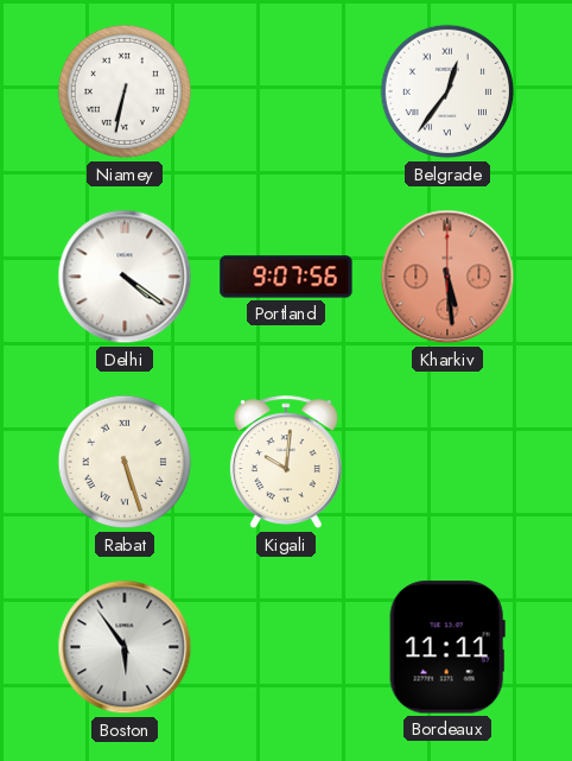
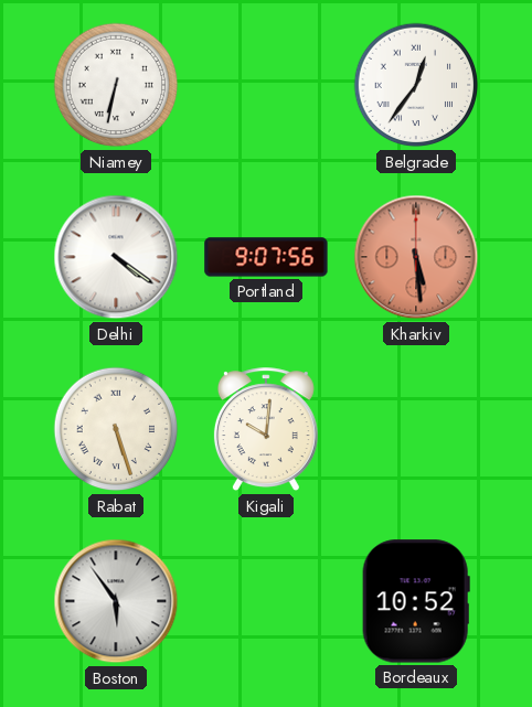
Bordeaux: 11:11 -> 10:52
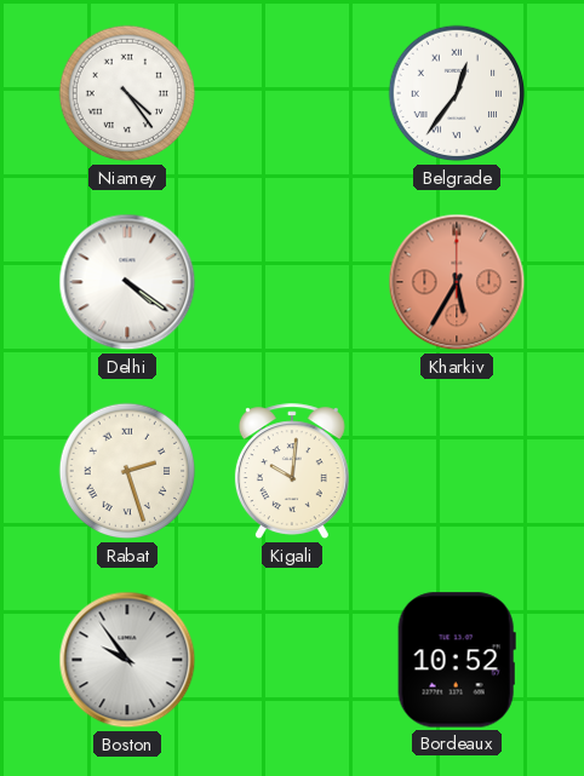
Niamey: 6:32 -> 4:24
Portland: 9:07 -> none
Kharkiv: 5:29 -> 5:35
Rabat: 5:27 -> 2:27
Boston: 5:54 -> 9:54
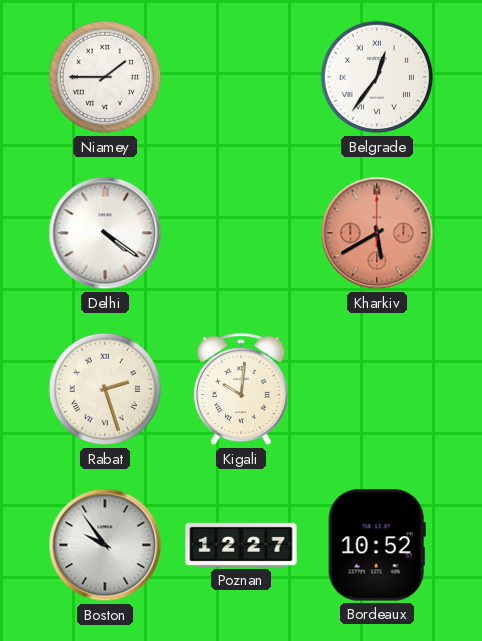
Niamey: 4:24 -> 1:45
Kharkiv: 5:35 -> 5:40
Poznan: none -> 12:27
